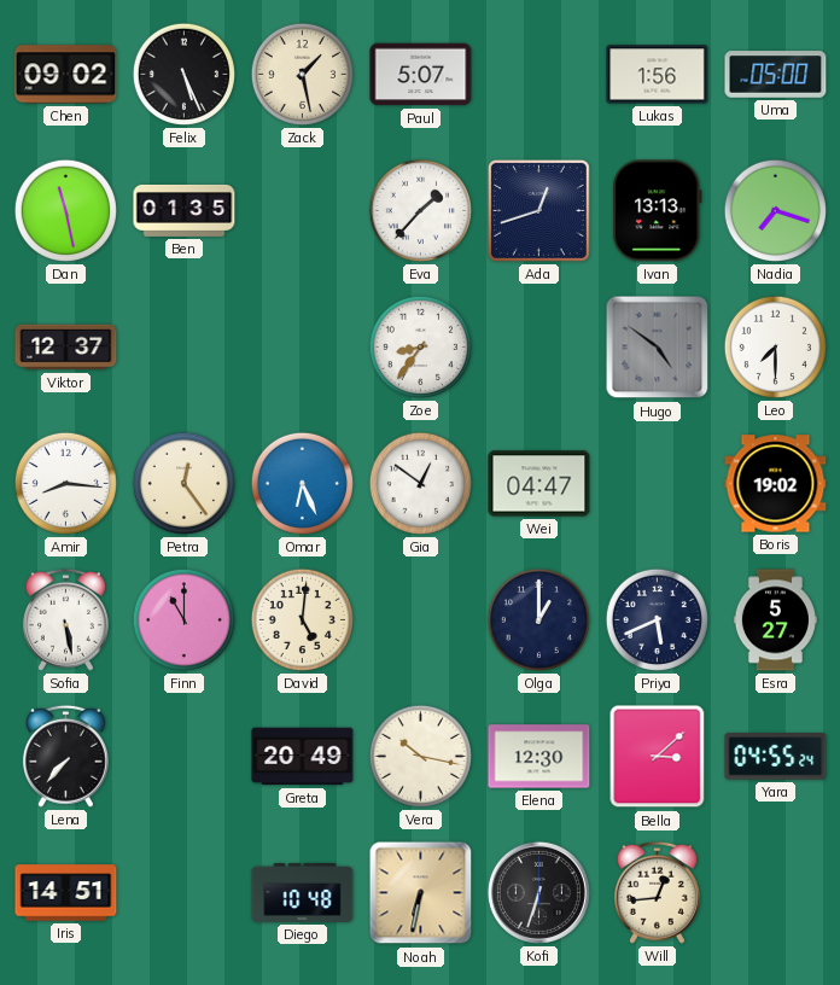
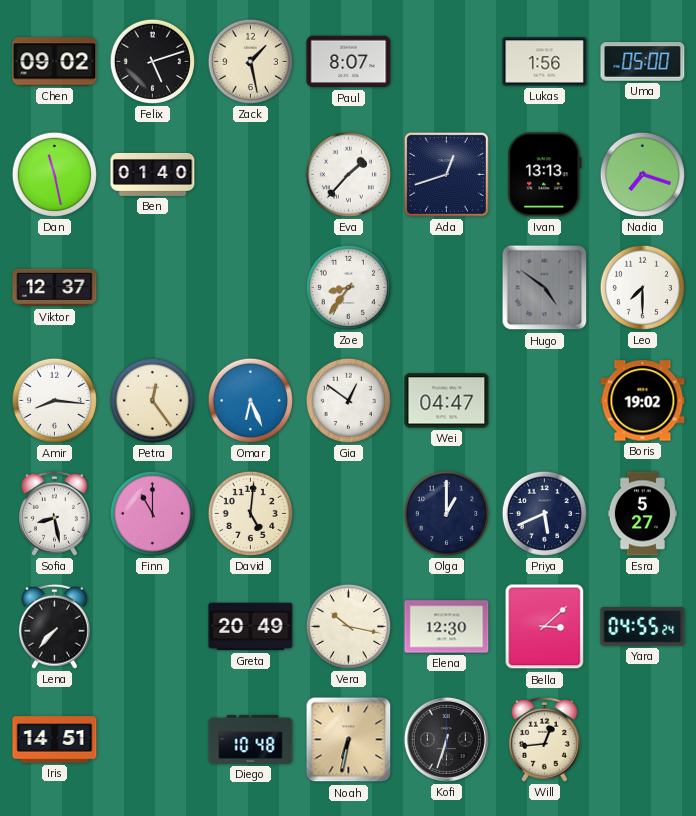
Felix: 5:26 -> 5:12
Paul: 5:07 -> 8:07
Ben: 01:35 -> 01:40
Sofia: 5:28 -> 8:28
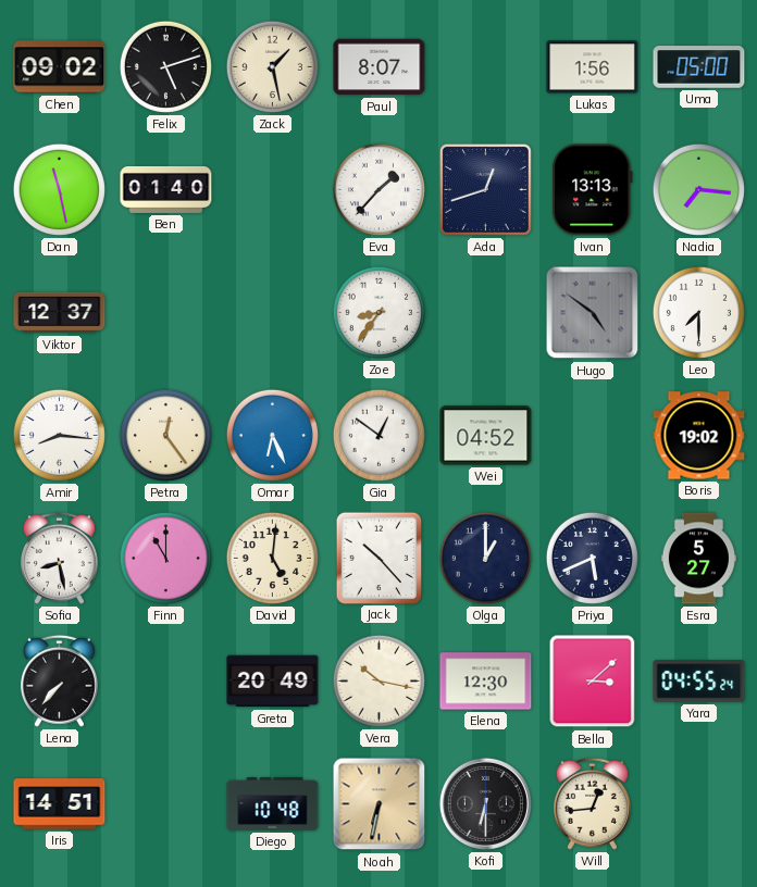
Nadia: 7:18 -> 7:16
Wei: 04:47 -> 04:52
Jack: none -> 10:23
Kofi: 6:33 -> 6:30
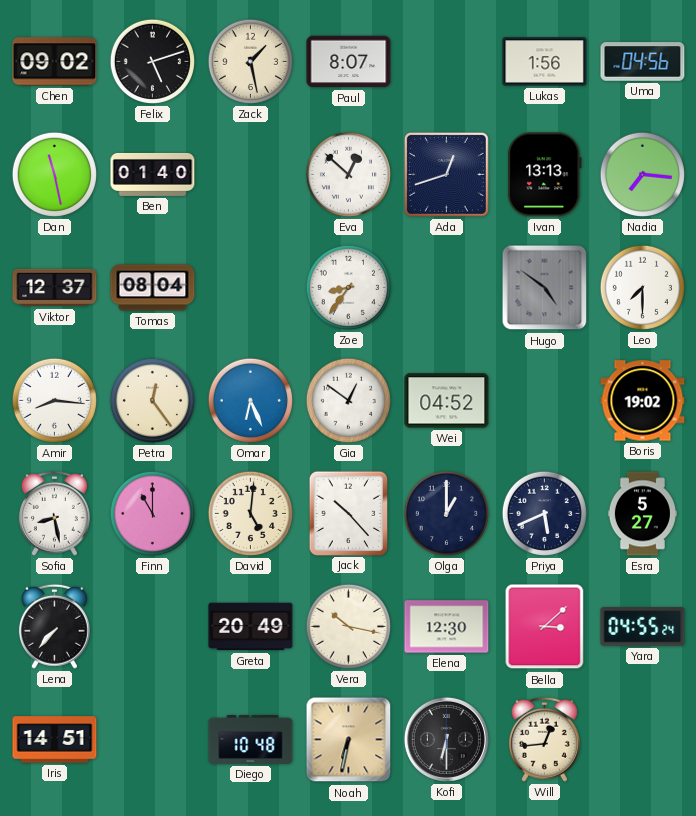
Uma: 05:00 -> 04:56
Eva: 1:37 -> 12:52
Tomas: none -> 08:04
